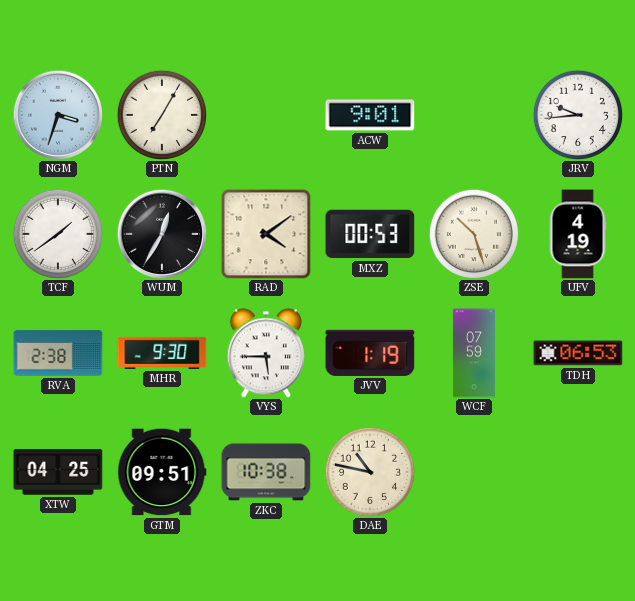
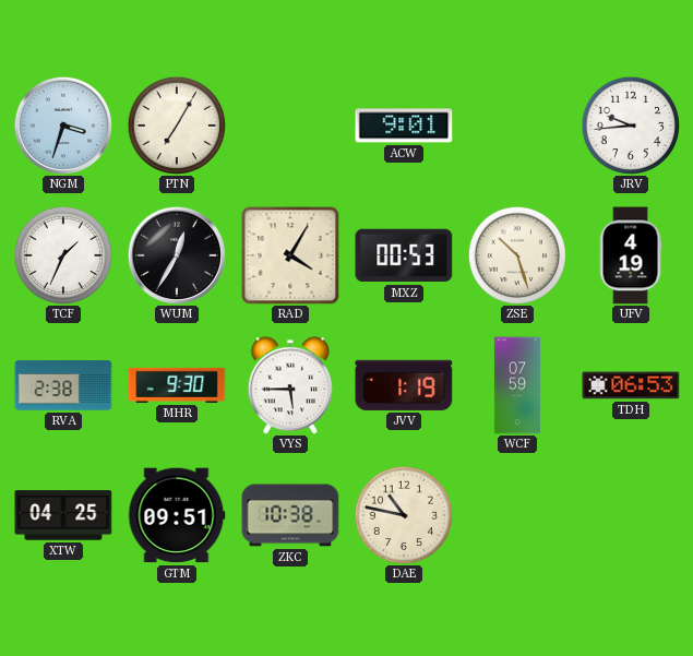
TCF: 1:39 -> 1:34
RAD: 4:09 -> 4:05
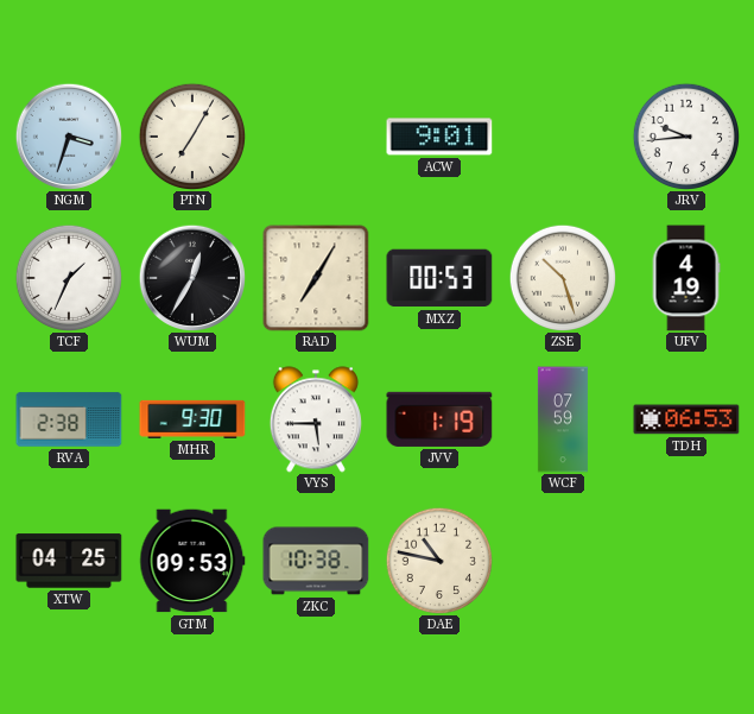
RAD: 4:05 -> 7:05
GTM: 09:51 -> 09:53
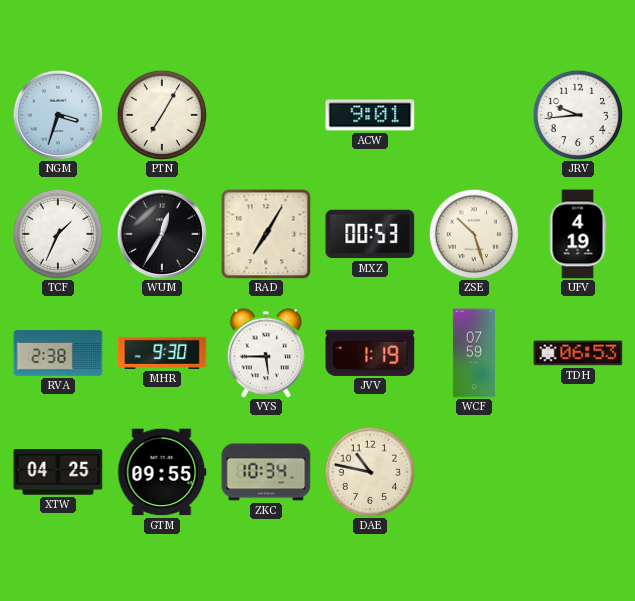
GTM: 09:53 -> 09:55
ZKC: 10:38 -> 10:34
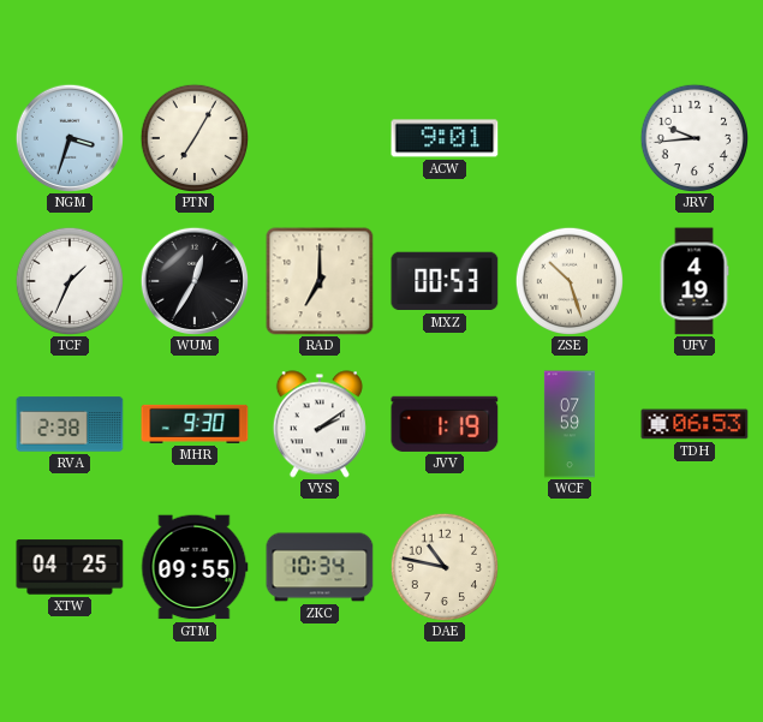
RAD: 7:05 -> 7:00
VYS: 5:45 -> 2:09
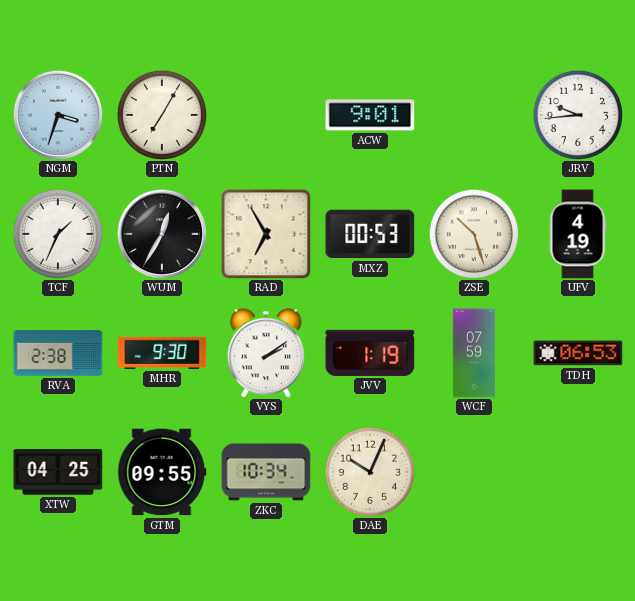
RAD: 7:00 -> 6:55
DAE: 10:47 -> 10:04
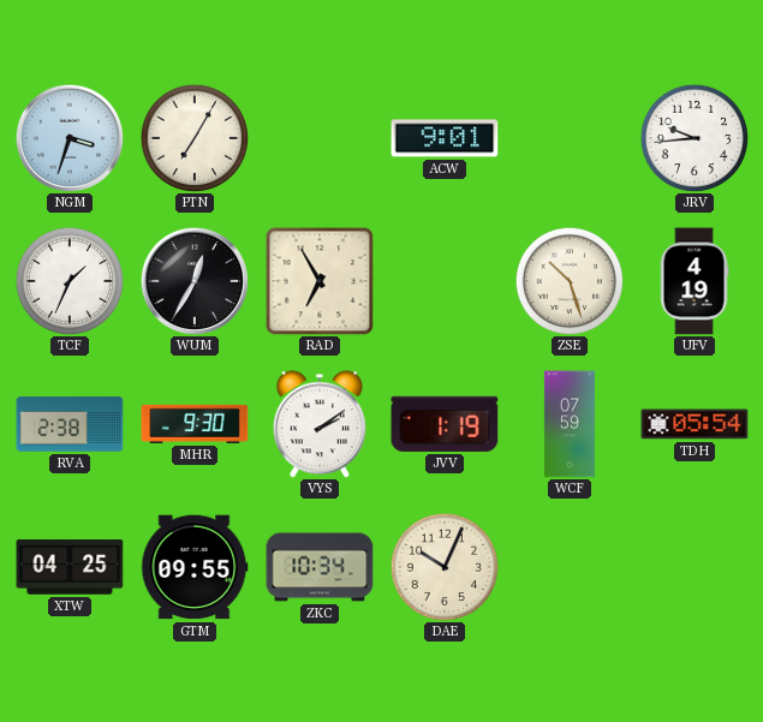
MXZ: 00:53 -> none
TDH: 06:53 -> 05:54
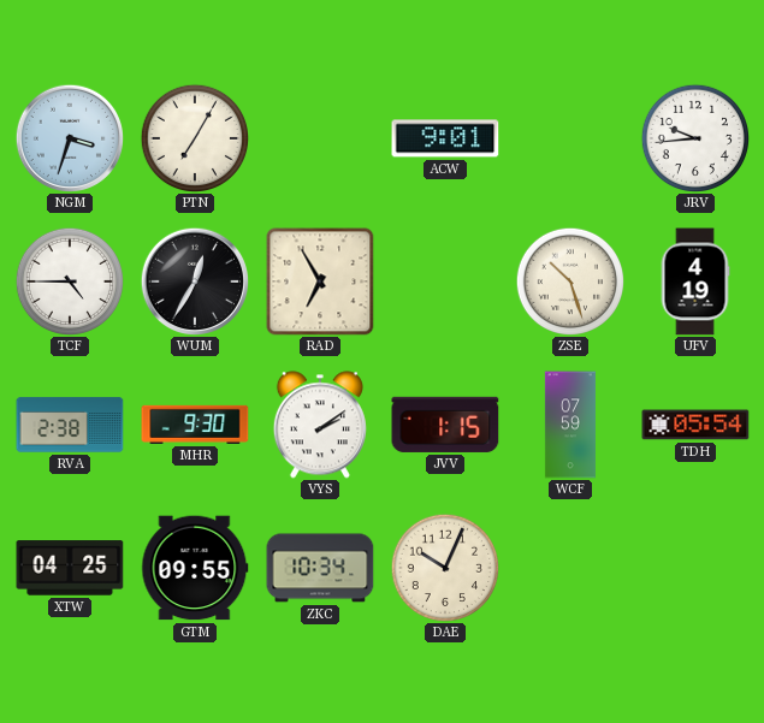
TCF: 1:34 -> 4:45
JVV: 1:19 -> 1:15
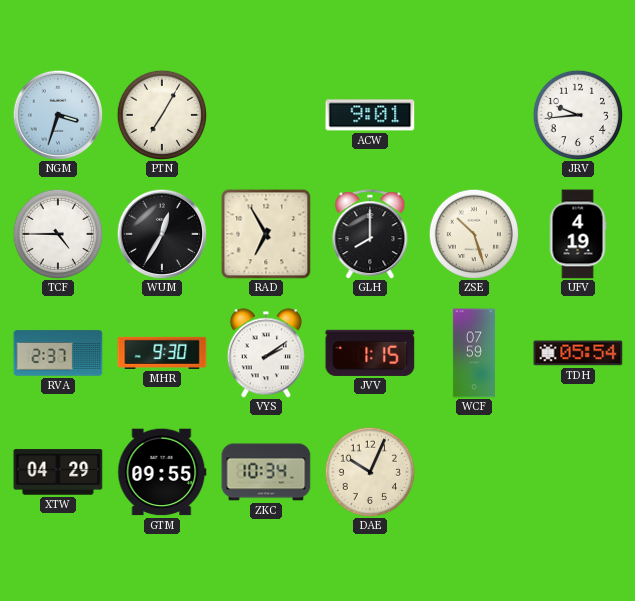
GLH: none -> 8:00
RVA: 2:38 -> 2:37
XTW: 04:25 -> 04:29
